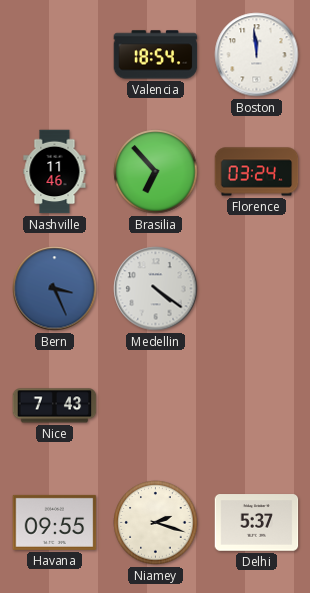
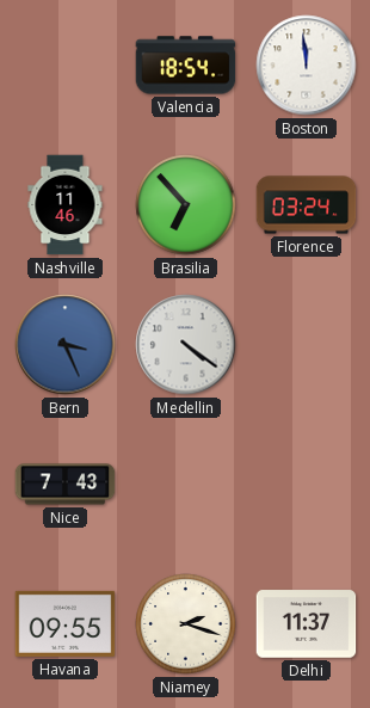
Delhi: 5:37 -> 11:37
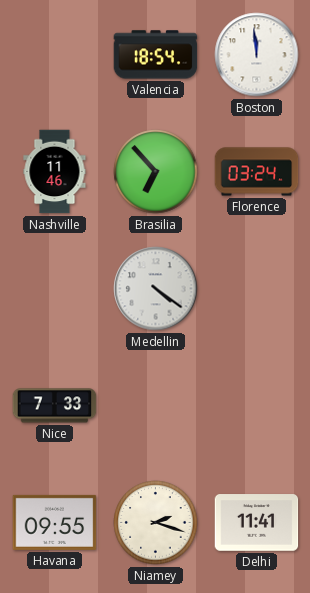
Bern: 3:26 -> none
Nice: 7:43 -> 7:33
Delhi: 11:37 -> 11:41
